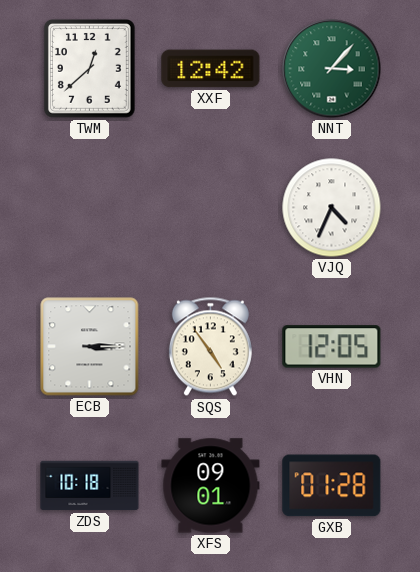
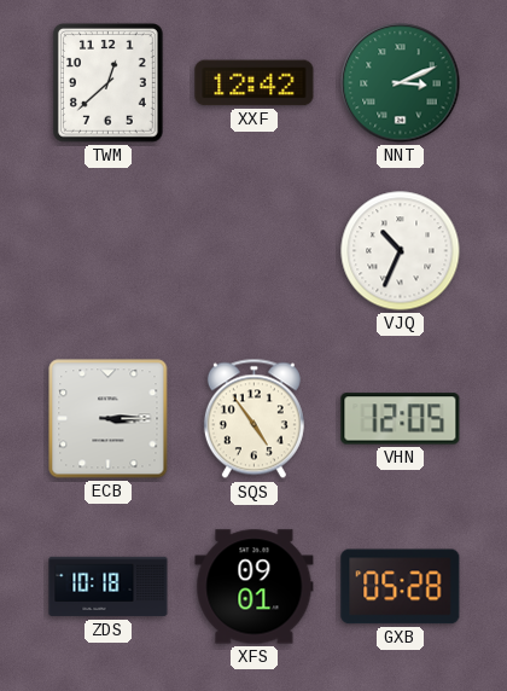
NNT: 3:07 -> 3:11
VJQ: 4:34 -> 10:34
GXB: 01:28 -> 05:28
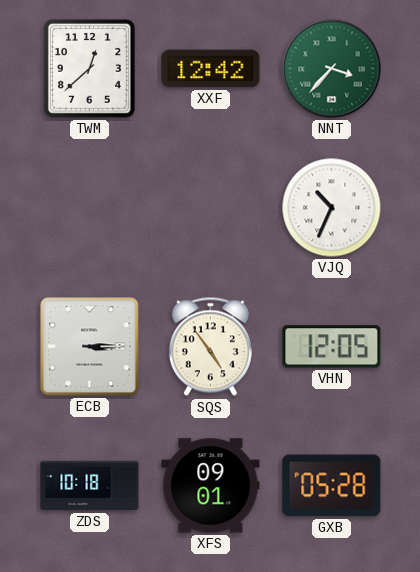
NNT: 3:11 -> 3:37
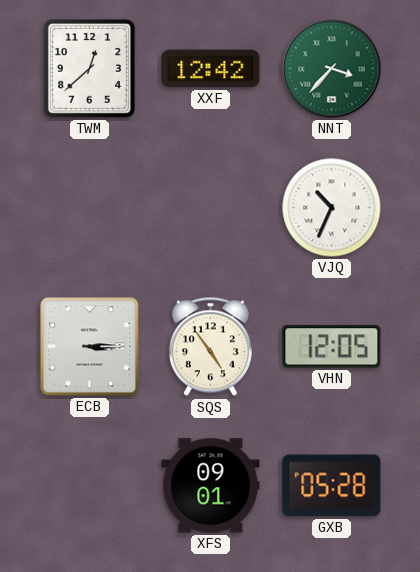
ZDS: 10:18 -> none
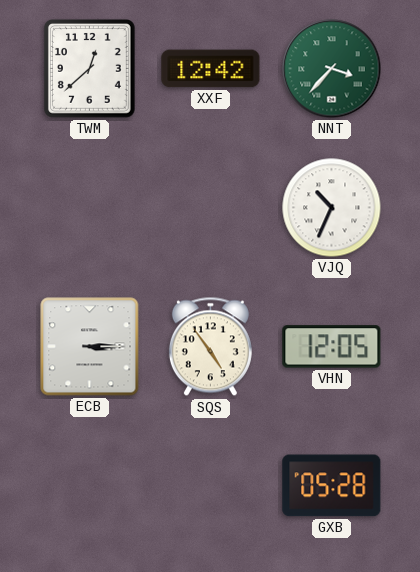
XFS: 09:01 -> none
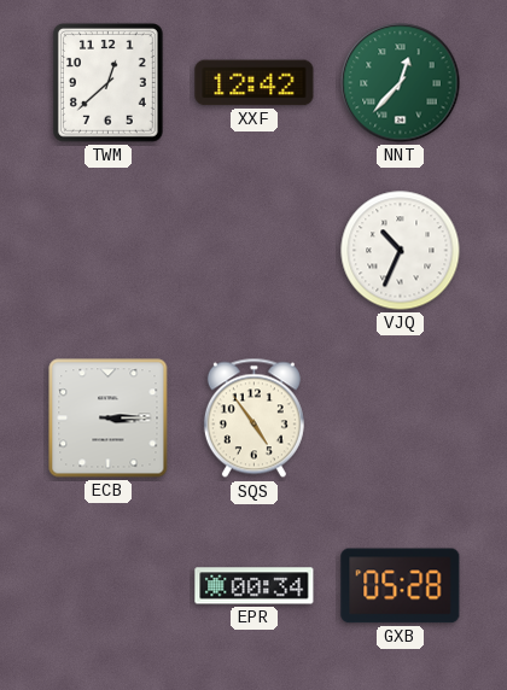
NNT: 3:37 -> 12:37
VHN: 12:05 -> none
EPR: none -> 00:34
